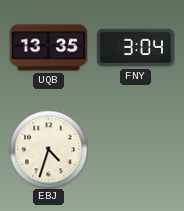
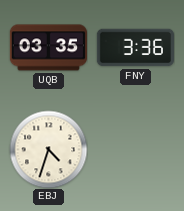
UQB: 13:35 -> 03:35
FNY: 3:04 -> 3:36
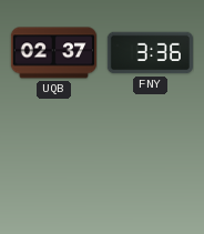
UQB: 03:35 -> 02:37
EBJ: 4:33 -> none
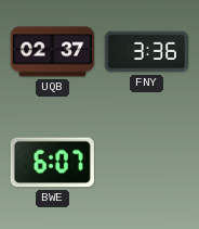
BWE: none -> 6:07
